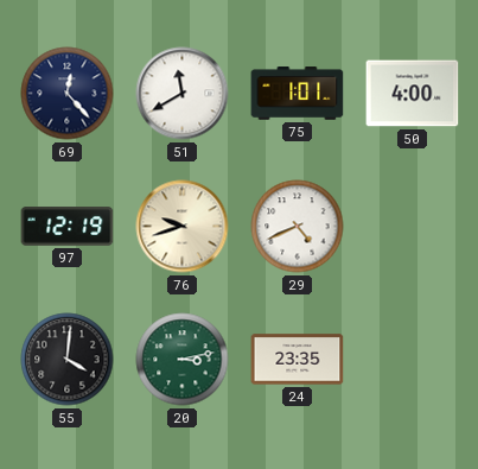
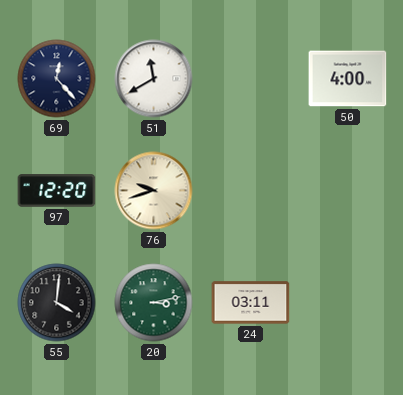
75: 1:01 -> none
97: 12:19 -> 12:20
29: 4:41 -> none
24: 23:35 -> 03:11
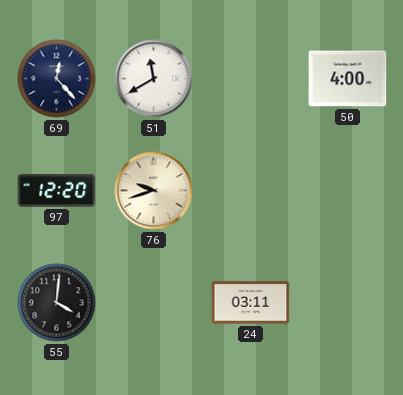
20: 3:13 -> none
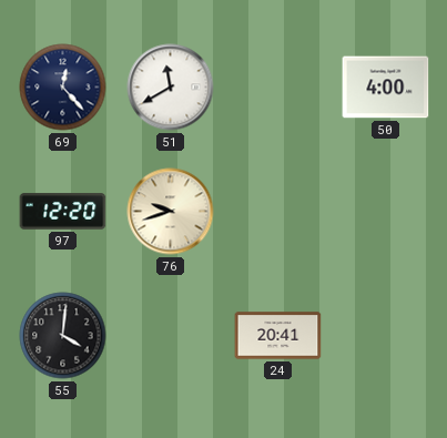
24: 03:11 -> 20:41
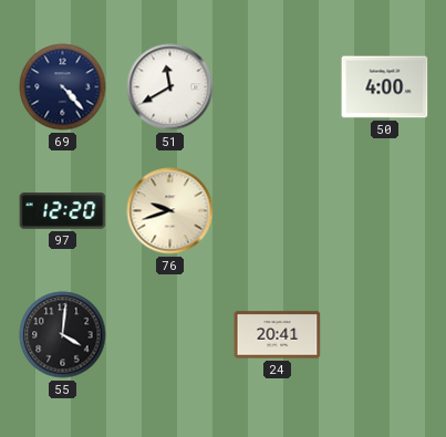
69: 12:23 -> 4:23
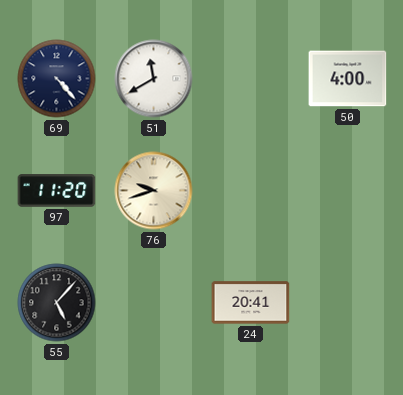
97: 12:20 -> 11:20
55: 4:01 -> 5:07
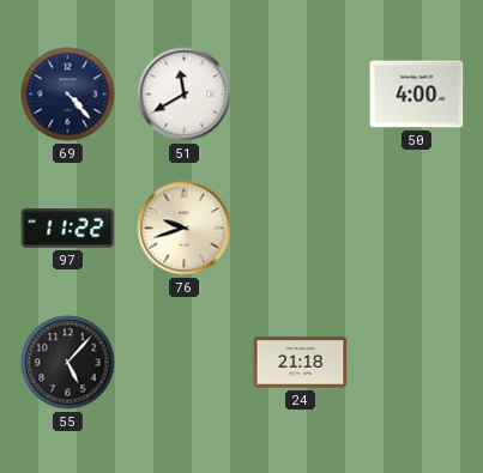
97: 11:20 -> 11:22
24: 20:41 -> 21:18
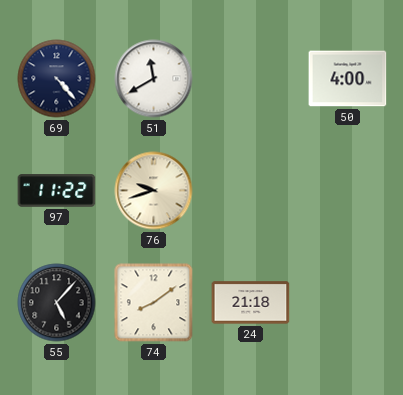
74: none -> 8:09
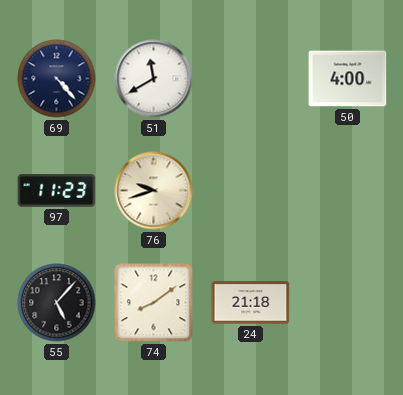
97: 11:22 -> 11:23
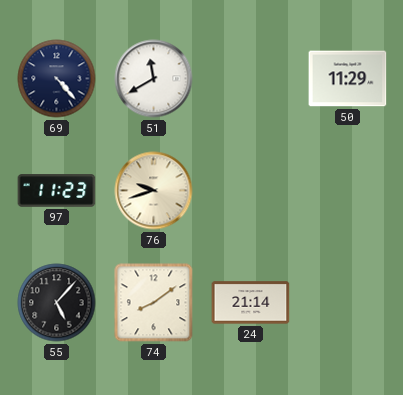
50: 4:00 -> 11:29
24: 21:18 -> 21:14
